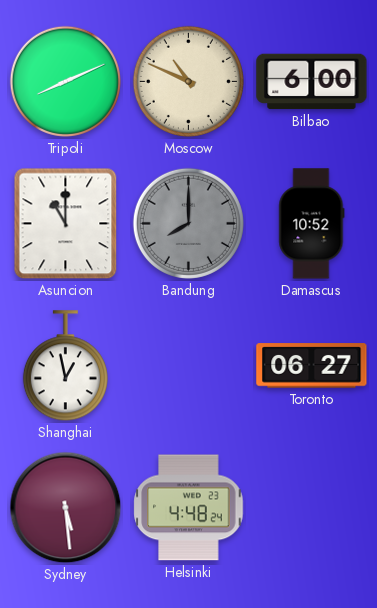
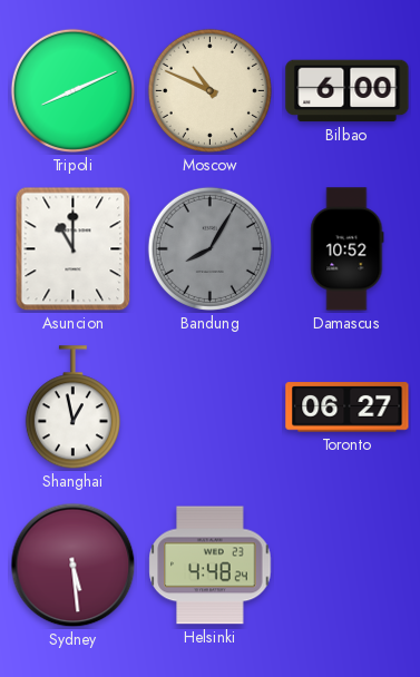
Bandung: 8:00 -> 8:05
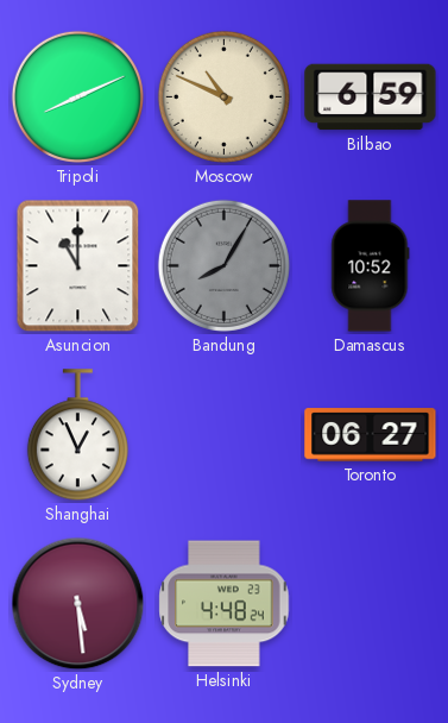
Bilbao: 6:00 -> 6:59
Shanghai: 12:58 -> 12:56
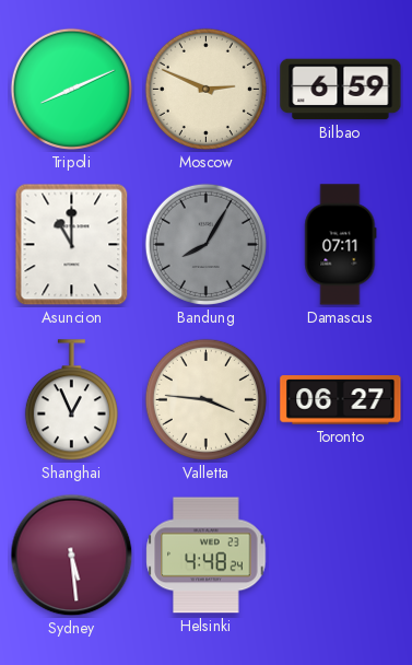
Moscow: 10:49 -> 2:49
Damascus: 10:52 -> 07:11
Valletta: none -> 3:46
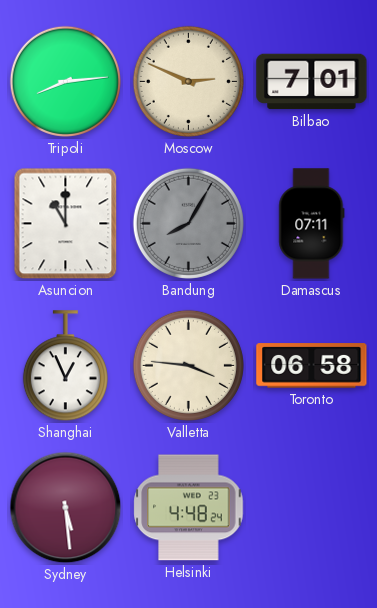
Tripoli: 8:11 -> 8:14
Bilbao: 6:59 -> 7:01
Toronto: 06:27 -> 06:58
